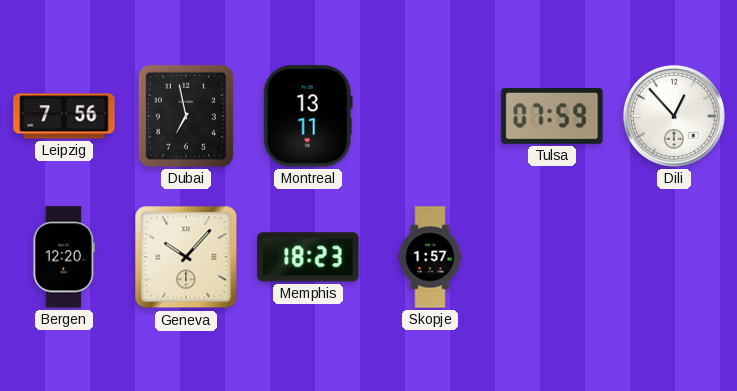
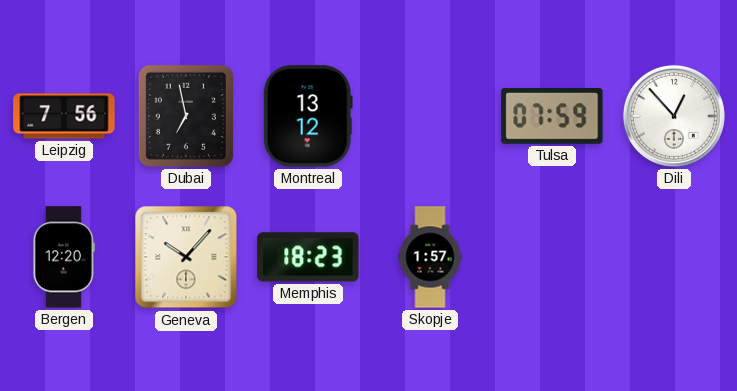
Montreal: 13:11 -> 13:12
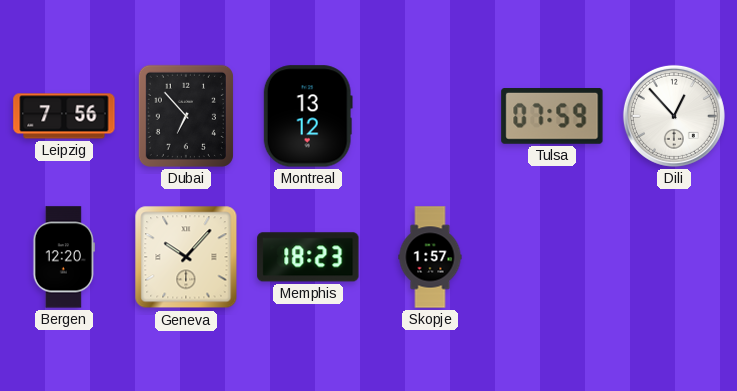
Dubai: 6:58 -> 6:53
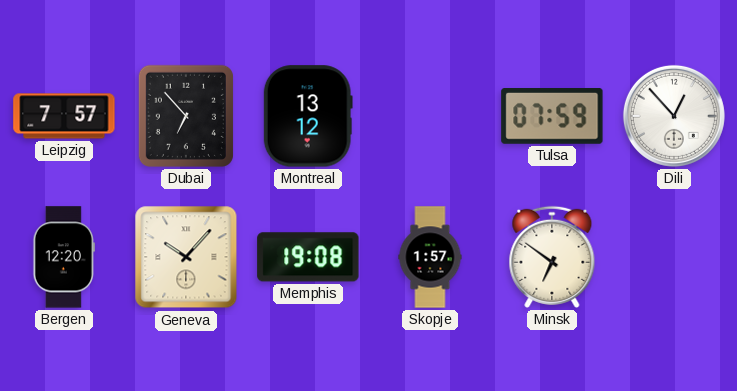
Leipzig: 7:56 -> 7:57
Memphis: 18:23 -> 19:08
Minsk: none -> 6:51
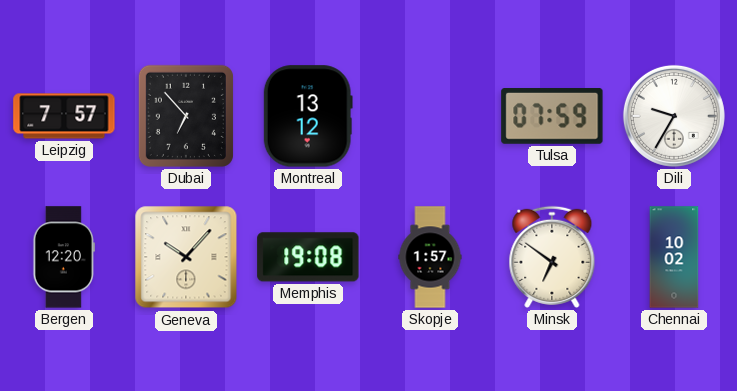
Dili: 12:53 -> 9:35
Chennai: none -> 10:02
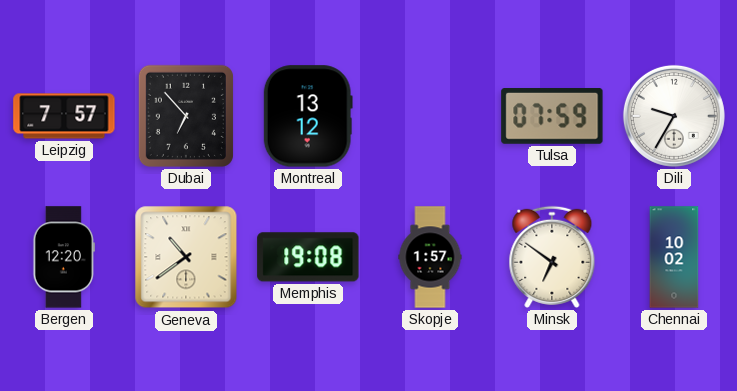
Geneva: 10:07 -> 10:39
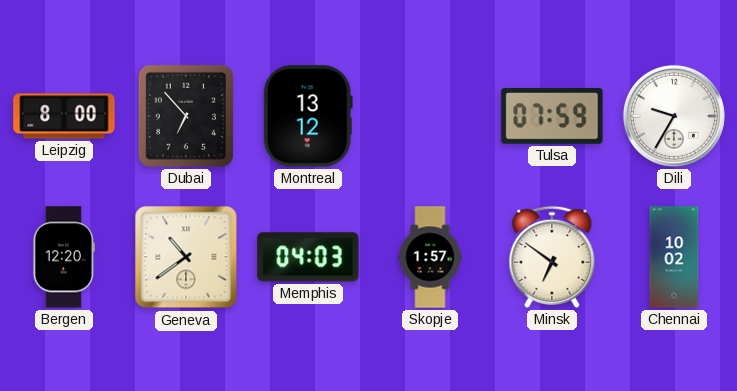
Leipzig: 7:57 -> 8:00
Memphis: 19:08 -> 04:03
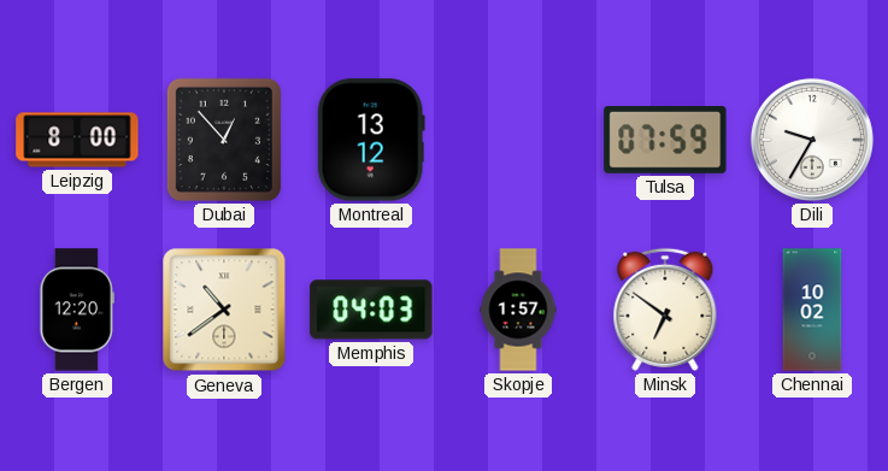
Dubai: 6:53 -> 12:53
